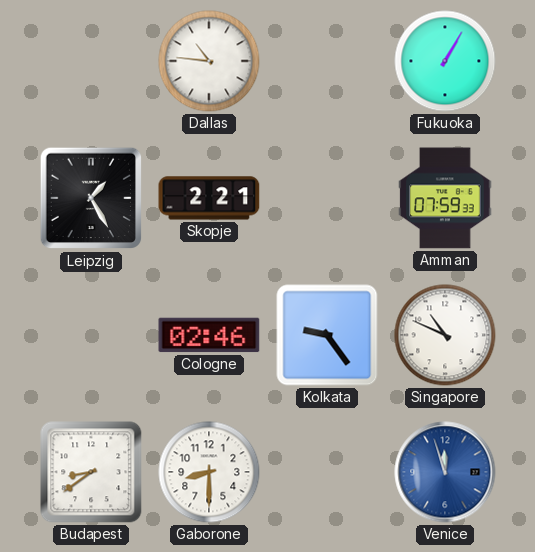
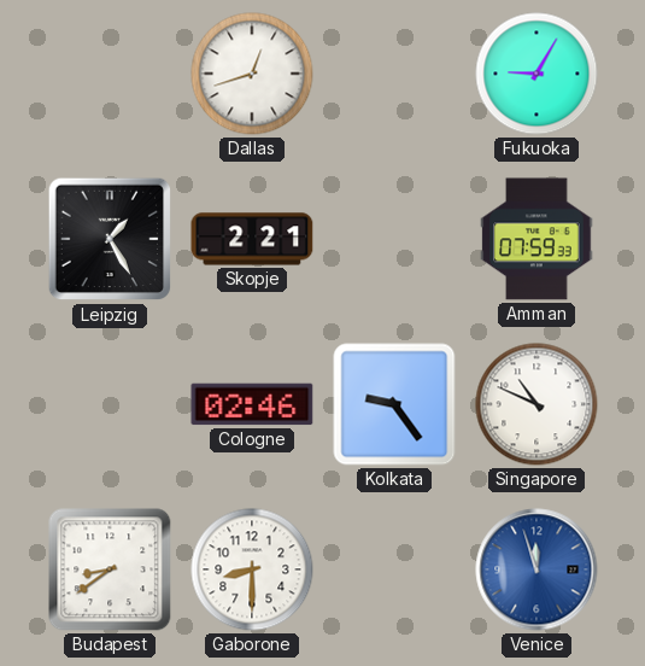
Dallas: 10:46 -> 12:42
Fukuoka: 1:05 -> 9:05
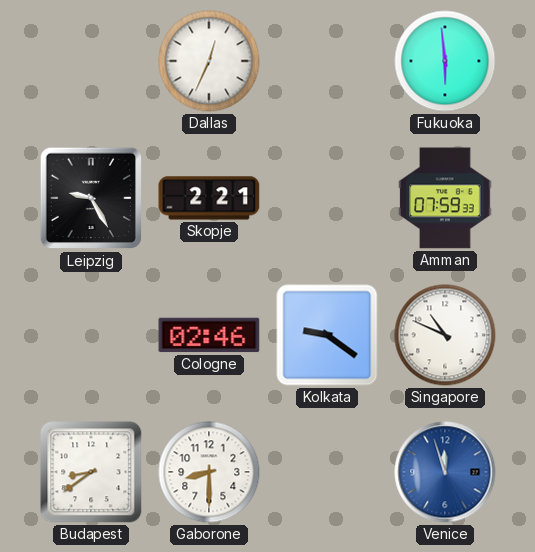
Dallas: 12:42 -> 12:34
Fukuoka: 9:05 -> 5:59
Leipzig: 1:25 -> 9:25
Kolkata: 9:24 -> 9:21
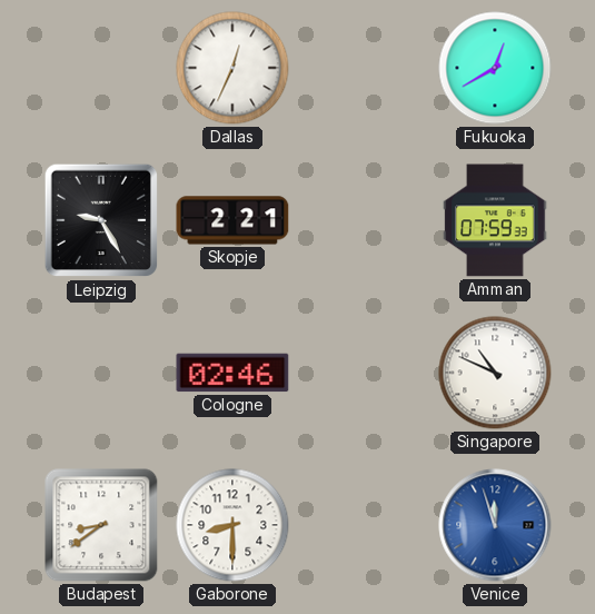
Fukuoka: 5:59 -> 12:40
Kolkata: 9:21 -> none
